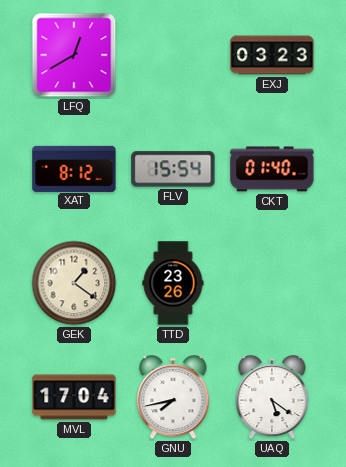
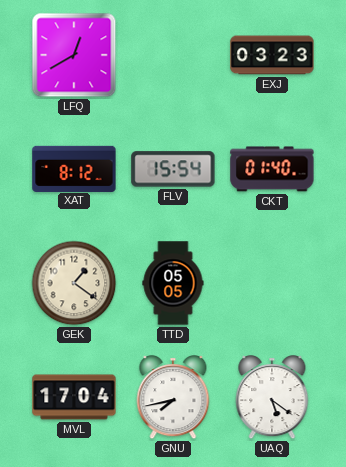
TTD: 23:26 -> 05:05
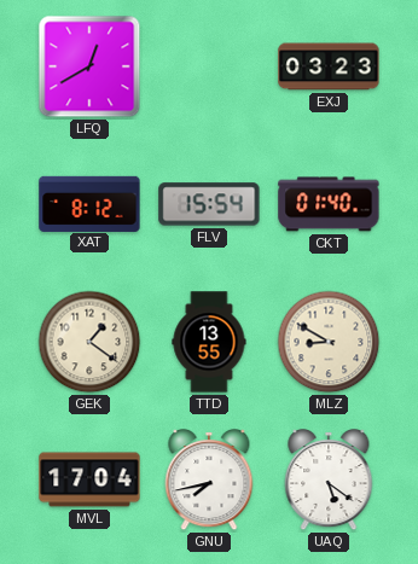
TTD: 05:05 -> 13:55
MLZ: none -> 8:50
